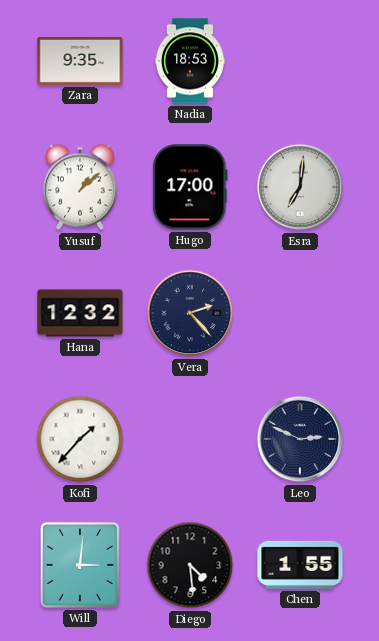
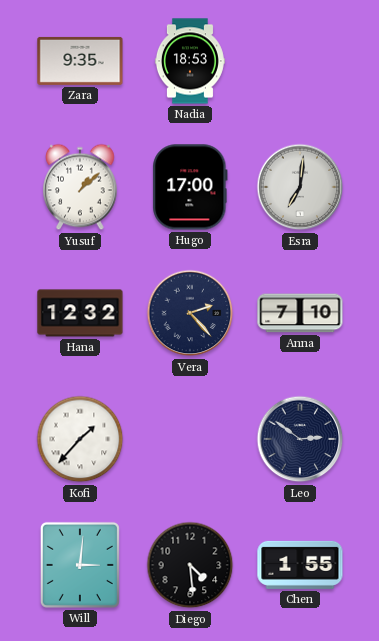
Anna: none -> 7:10
Leo: 2:49 -> 2:51
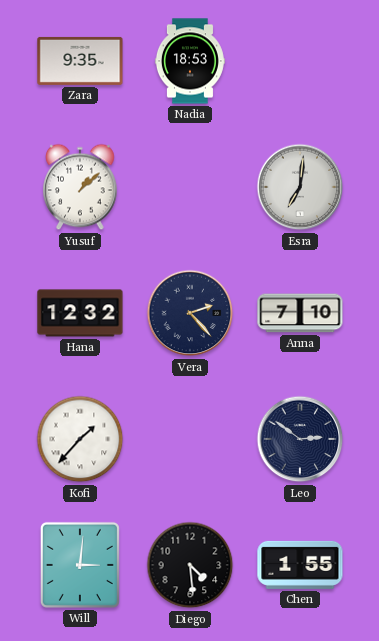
Hugo: 17:00 -> none
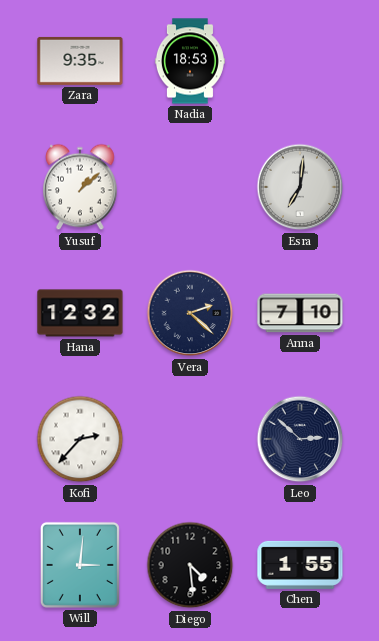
Vera: 2:23 -> 2:22
Kofi: 1:37 -> 2:37
Leo: 2:51 -> 2:52
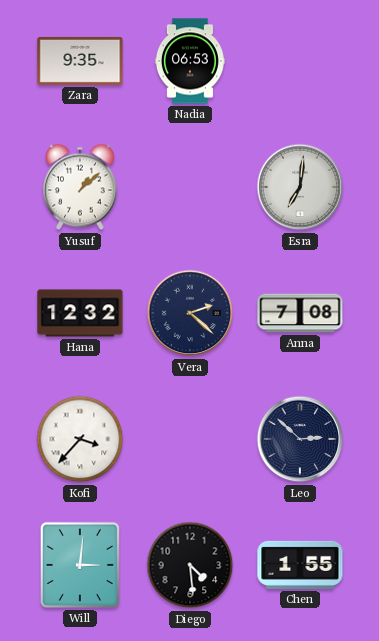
Nadia: 18:53 -> 06:53
Anna: 7:10 -> 7:08
Kofi: 2:37 -> 3:37
